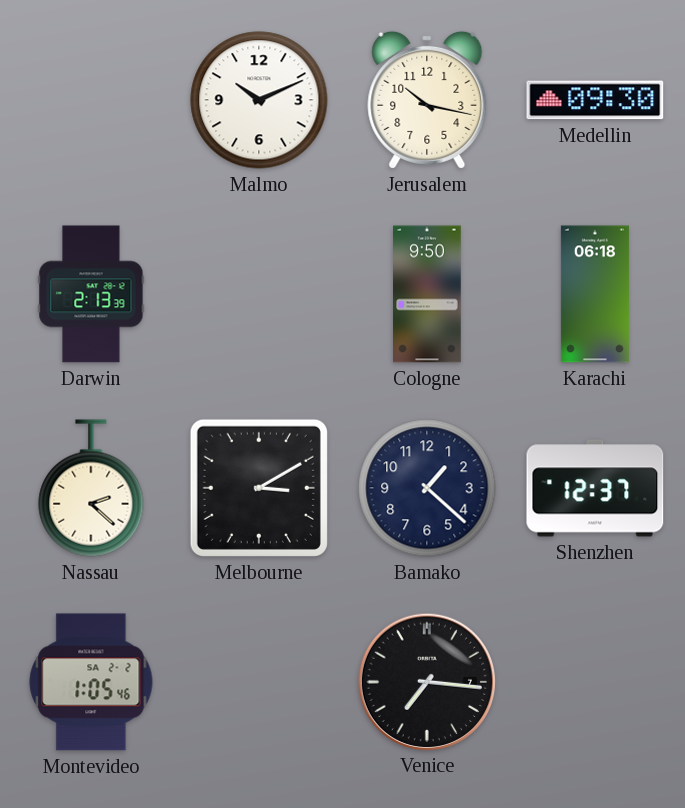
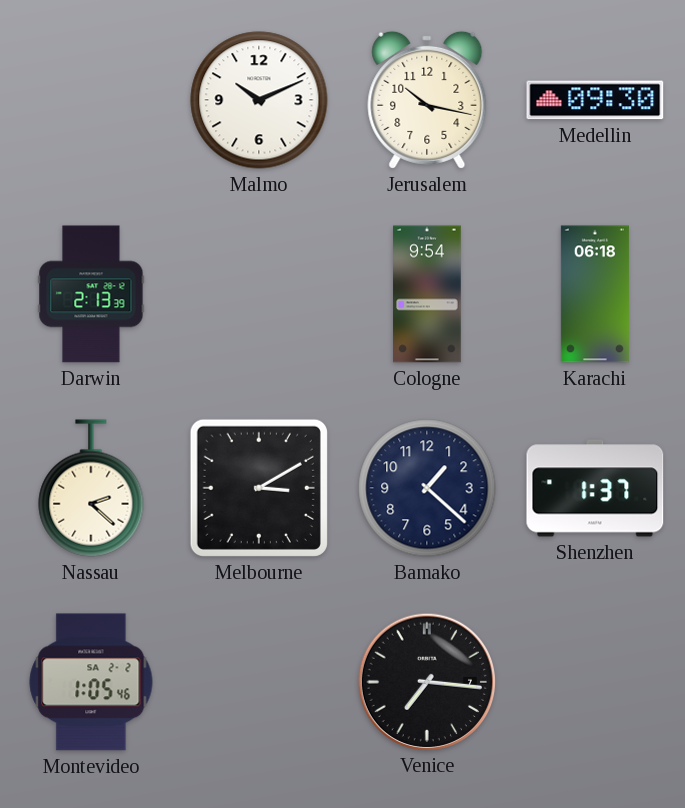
Cologne: 9:50 -> 9:54
Shenzhen: 12:37 -> 1:37
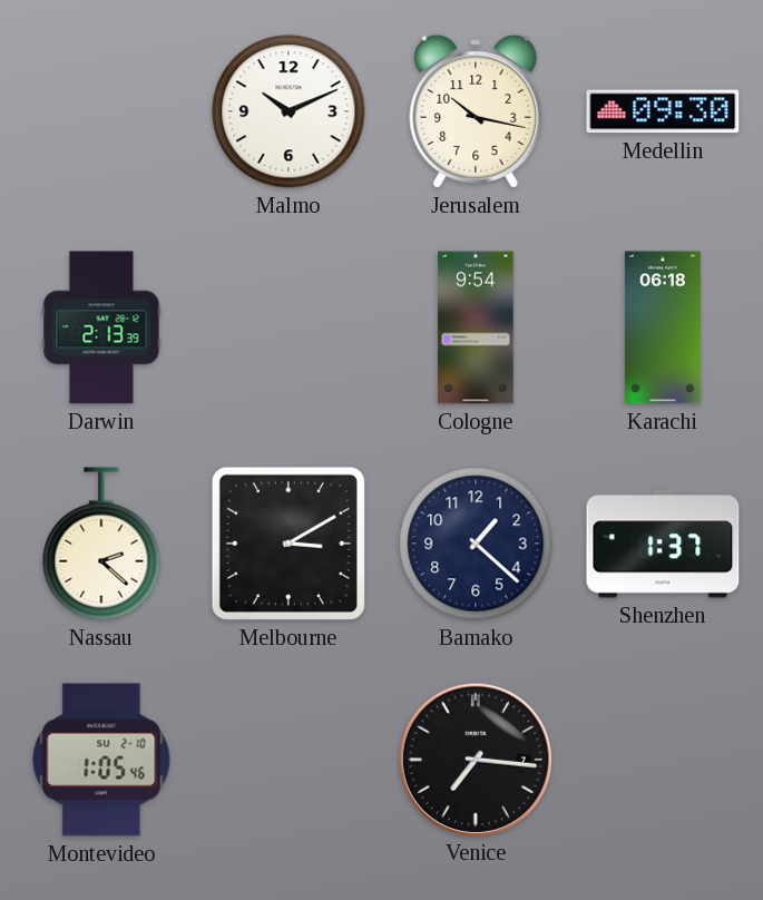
Montevideo date: SA 2-2 -> SU 2-10
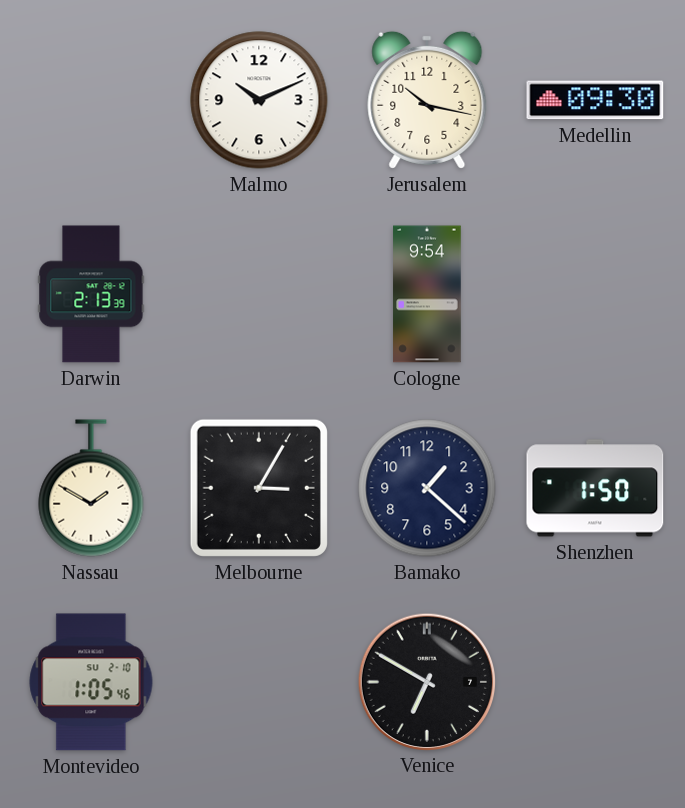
Karachi: 06:18 -> none
Nassau: 2:22 -> 1:50
Melbourne: 3:10 -> 3:05
Shenzhen: 1:37 -> 1:50
Venice: 7:16 -> 6:50
